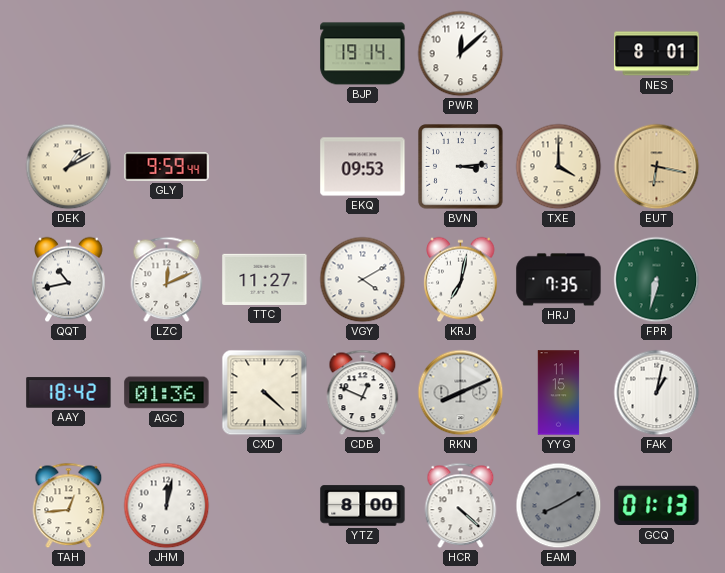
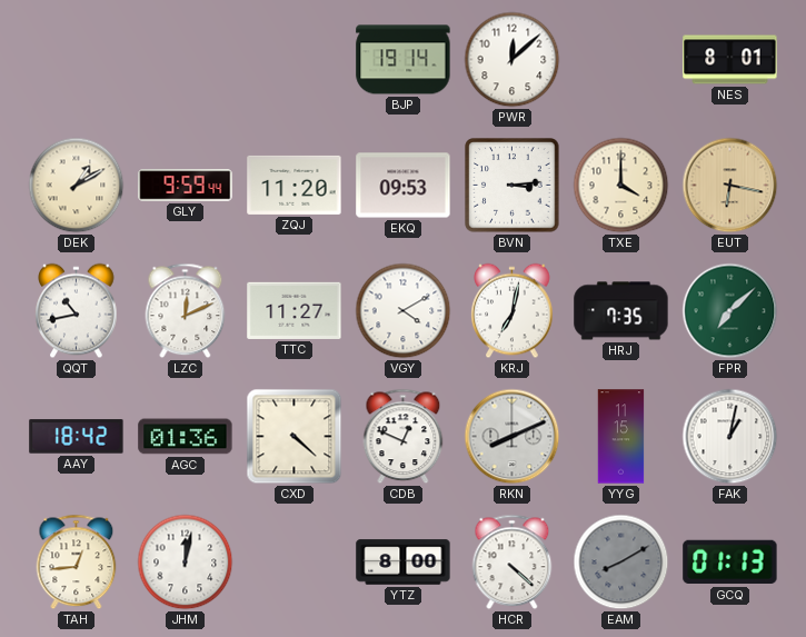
ZQJ: none -> 11:20
FPR: 6:32 -> 7:08
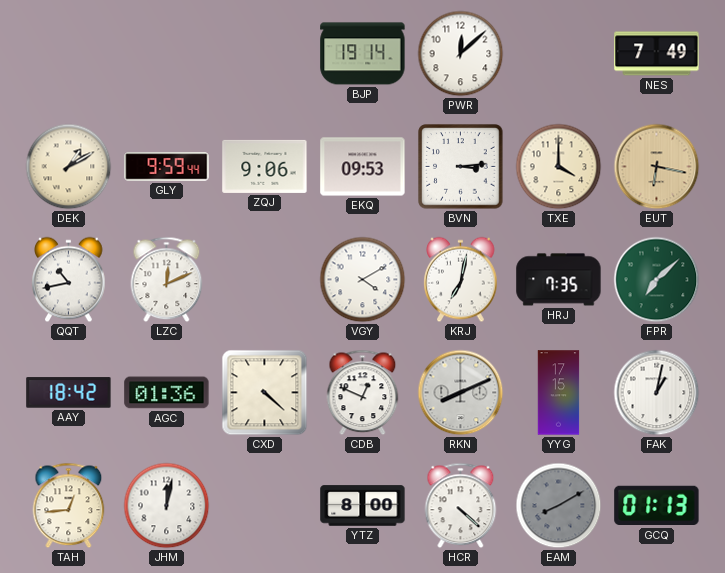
NES: 8:01 -> 7:49
ZQJ: 11:20 -> 9:06
TTC: 11:27 -> none
YYG: 11:15 -> 17:15
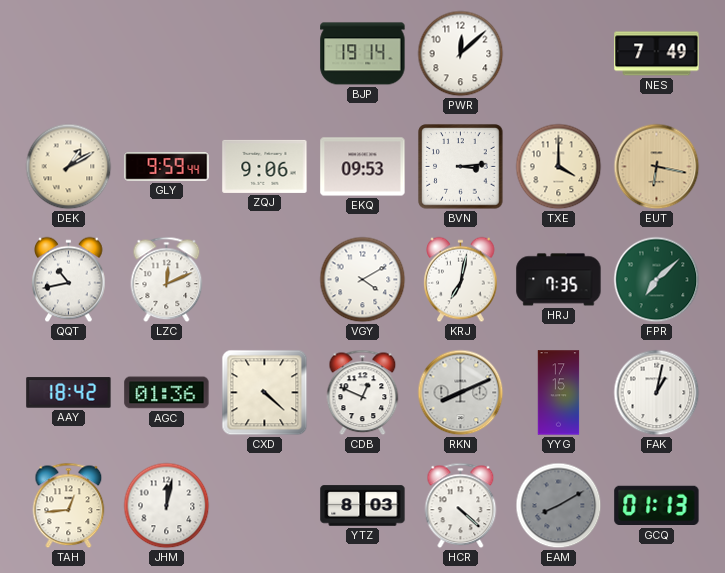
YTZ: 8:00 -> 8:03
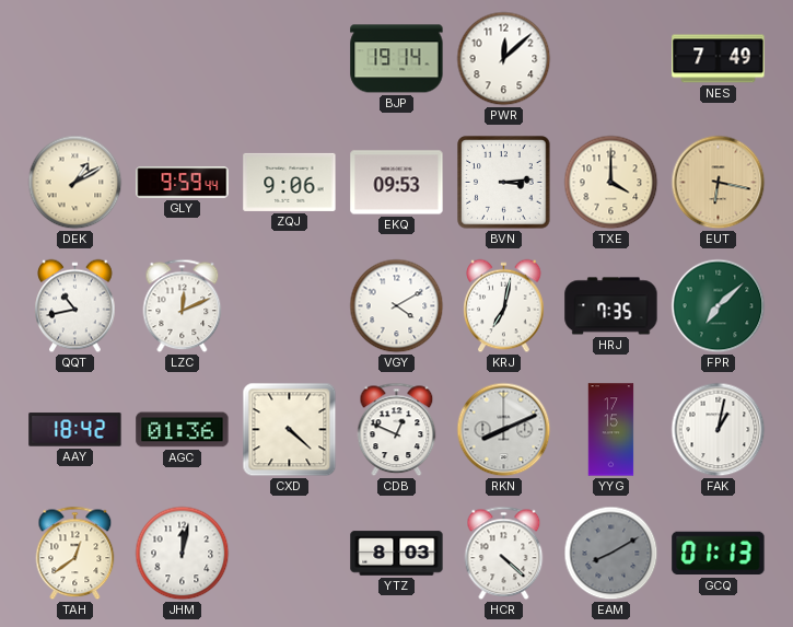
TAH: 12:44 -> 12:39
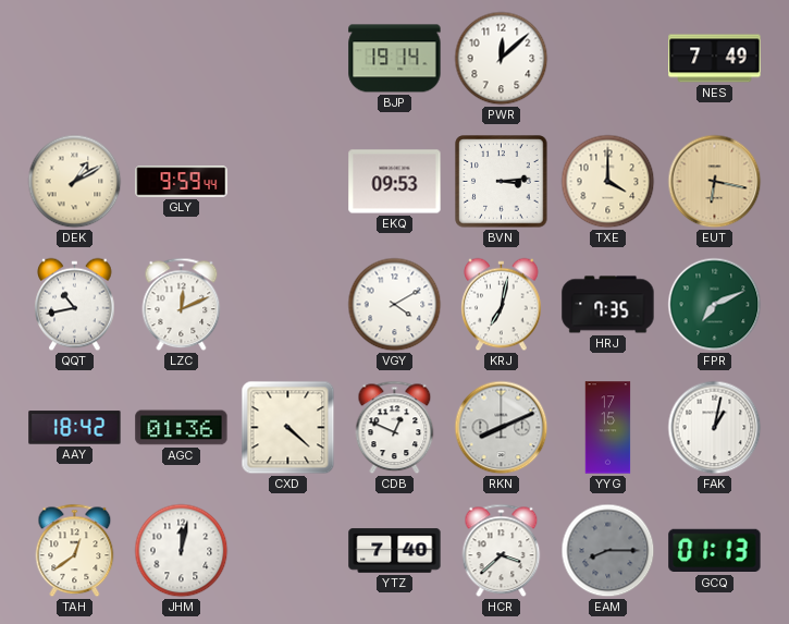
ZQJ: 9:06 -> none
FPR: 7:08 -> 7:11
YTZ: 8:03 -> 7:40
HCR: 4:22 -> 3:38
EAM: 8:10 -> 8:15
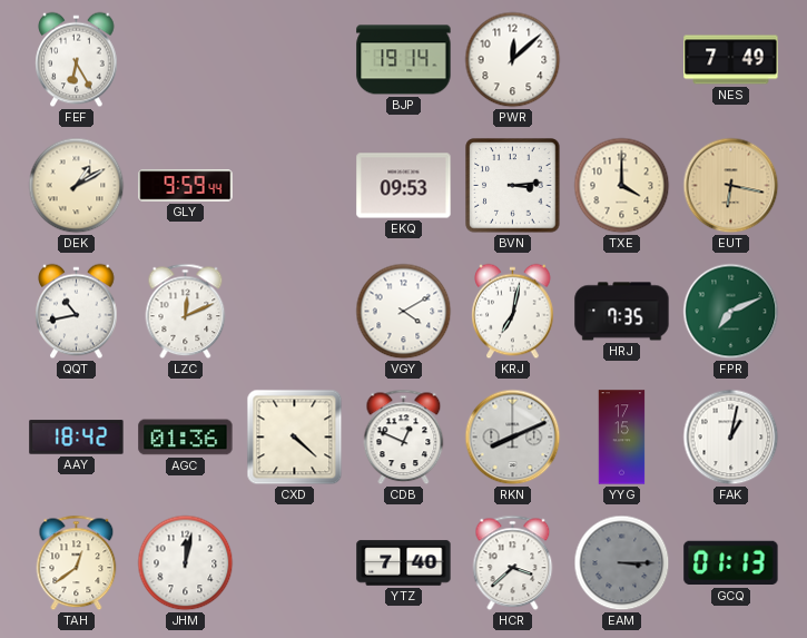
FEF: none -> 6:25
EAM: 8:15 -> 3:15
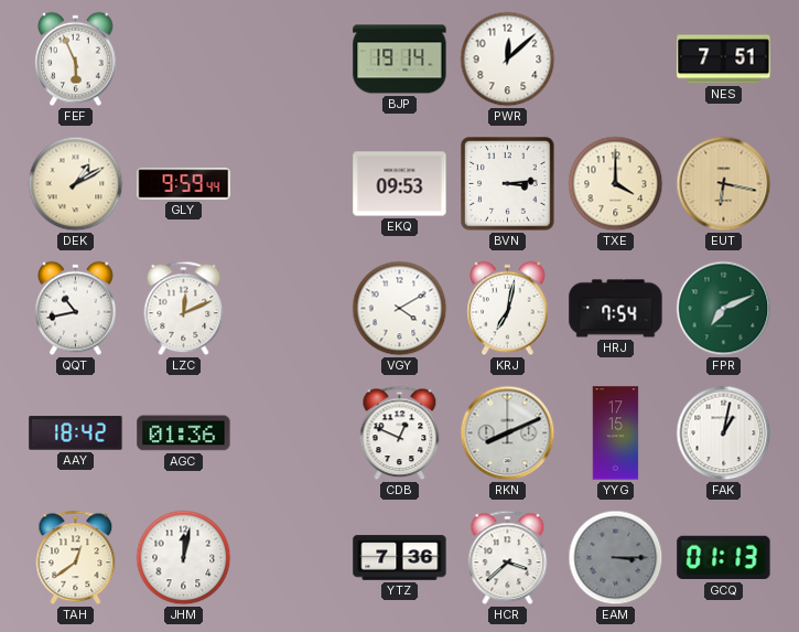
FEF: 6:25 -> 5:56
NES: 7:49 -> 7:51
HRJ: 7:35 -> 7:54
CXD: 4:22 -> none
YTZ: 7:40 -> 7:36
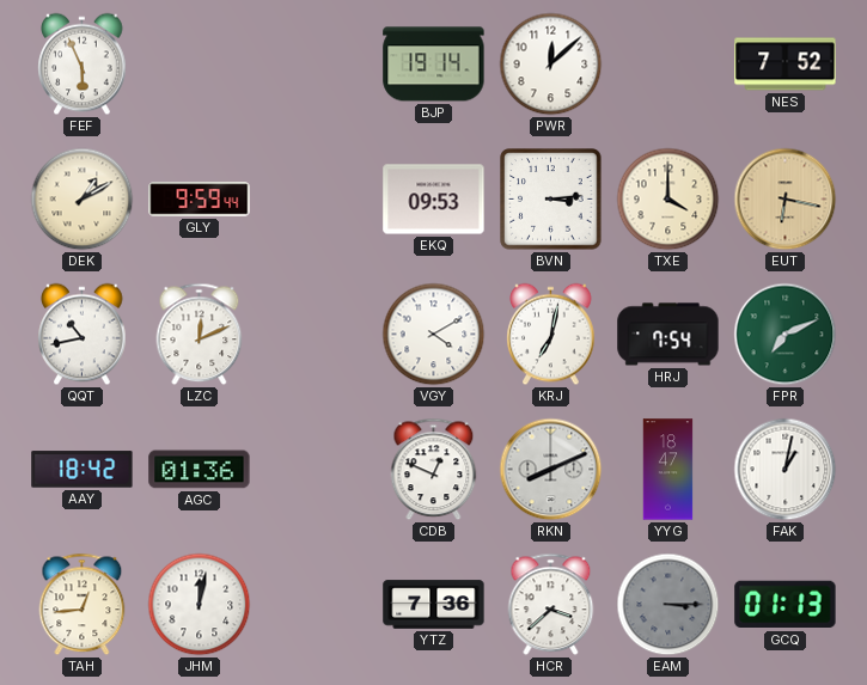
NES: 7:51 -> 7:52
YYG: 17:15 -> 18:47
TAH: 12:39 -> 12:44
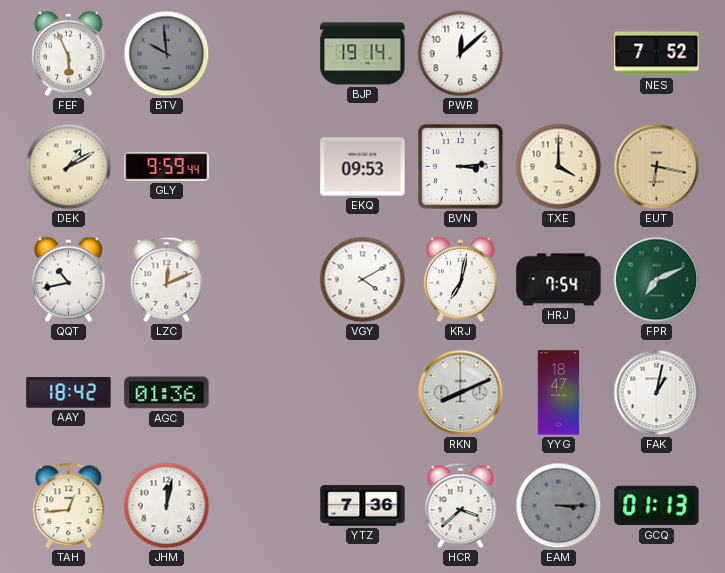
BTV: none -> 9:59
CDB: 12:49 -> none
